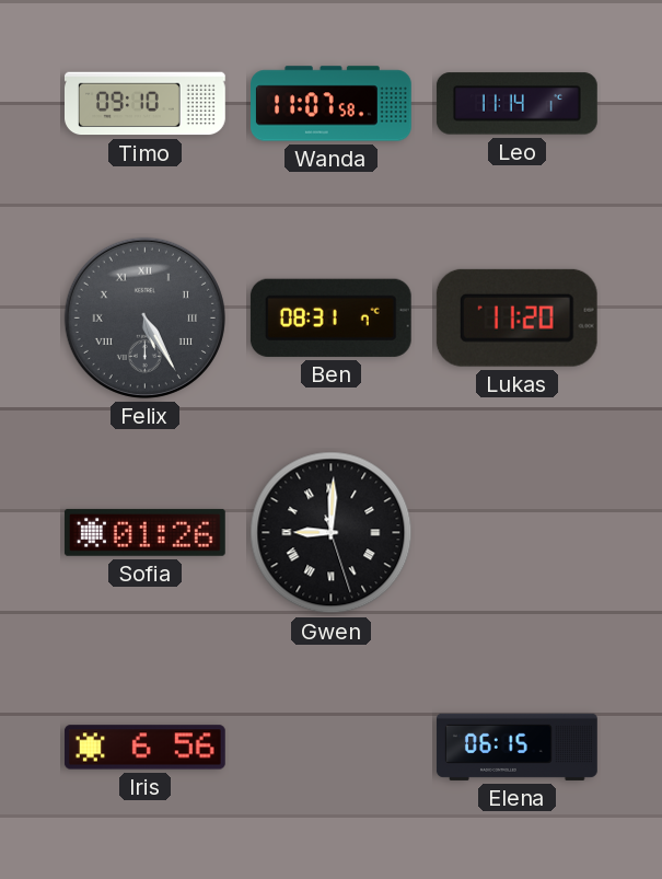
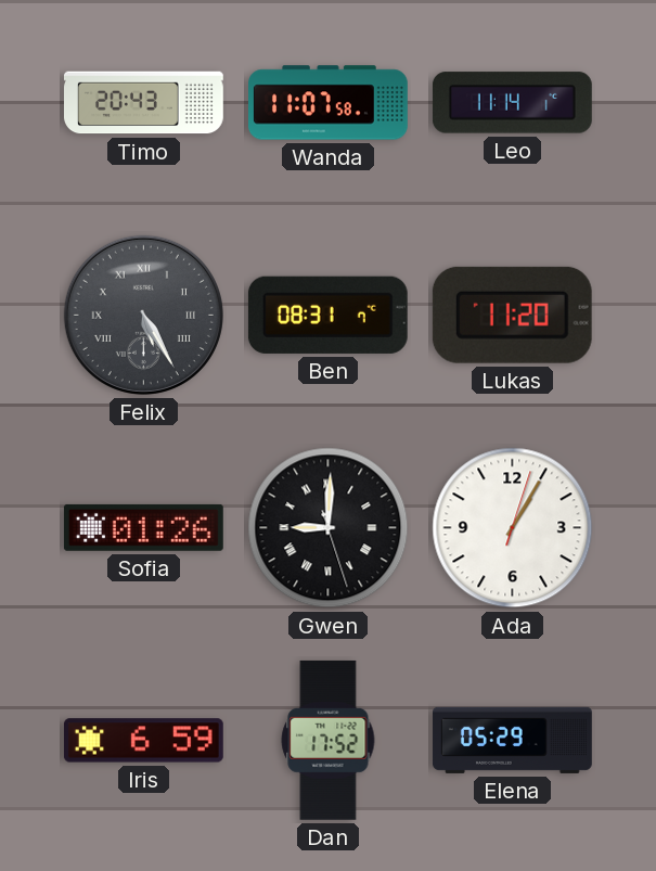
Timo: 09:10 -> 20:43
Ada: none -> 1:05
Iris: 6:56 -> 6:59
Dan: none -> 17:52
Elena: 06:15 -> 05:29
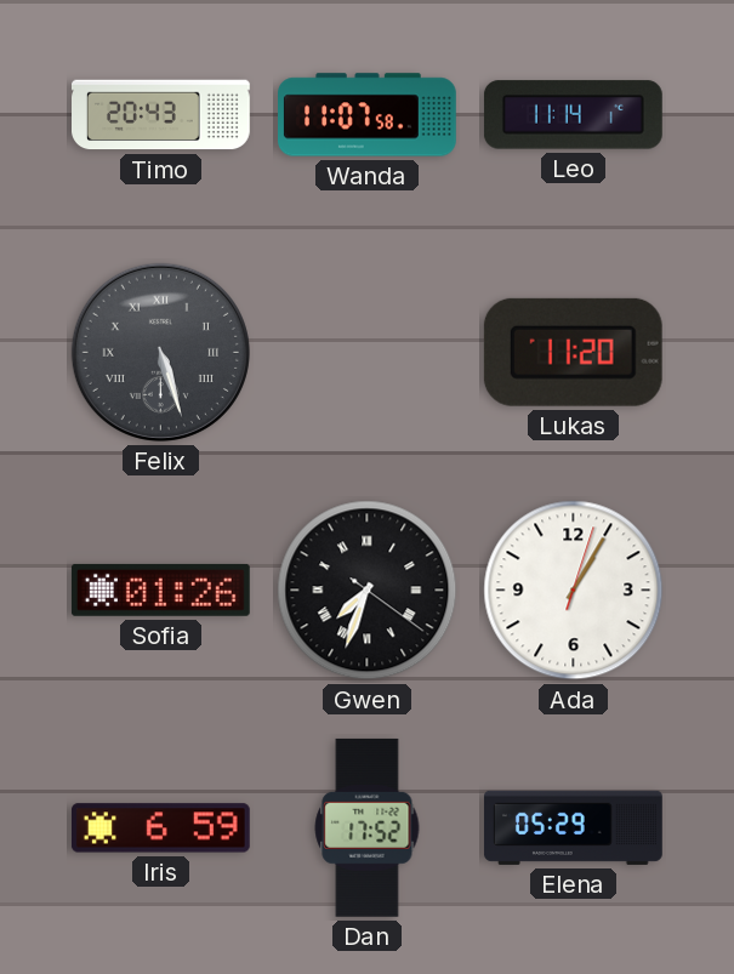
Felix: 5:25 -> 5:27
Ben: 08:31 -> none
Gwen: 9:00 -> 7:33
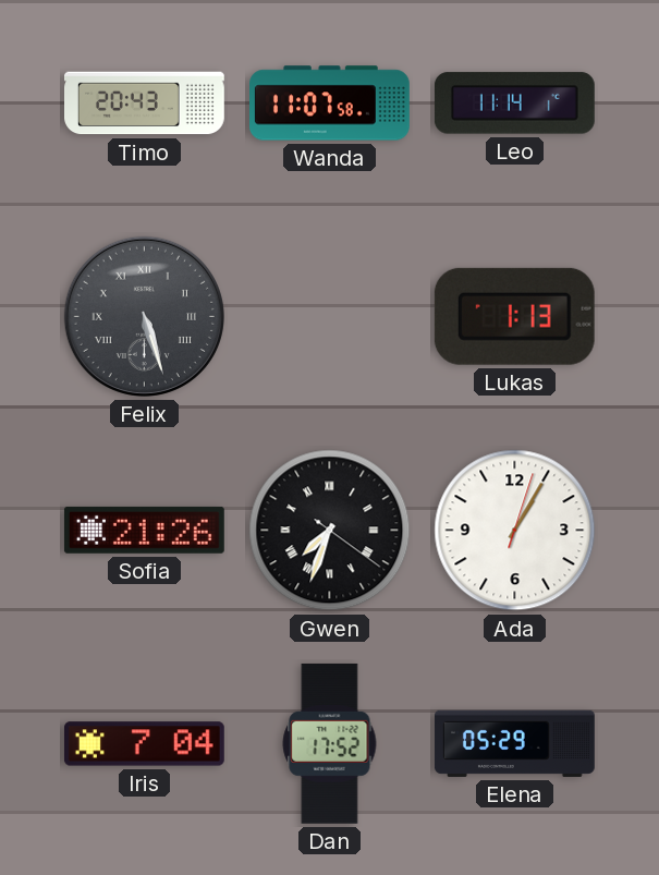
Lukas: 11:20 -> 1:13
Sofia: 01:26 -> 21:26
Iris: 6:59 -> 7:04
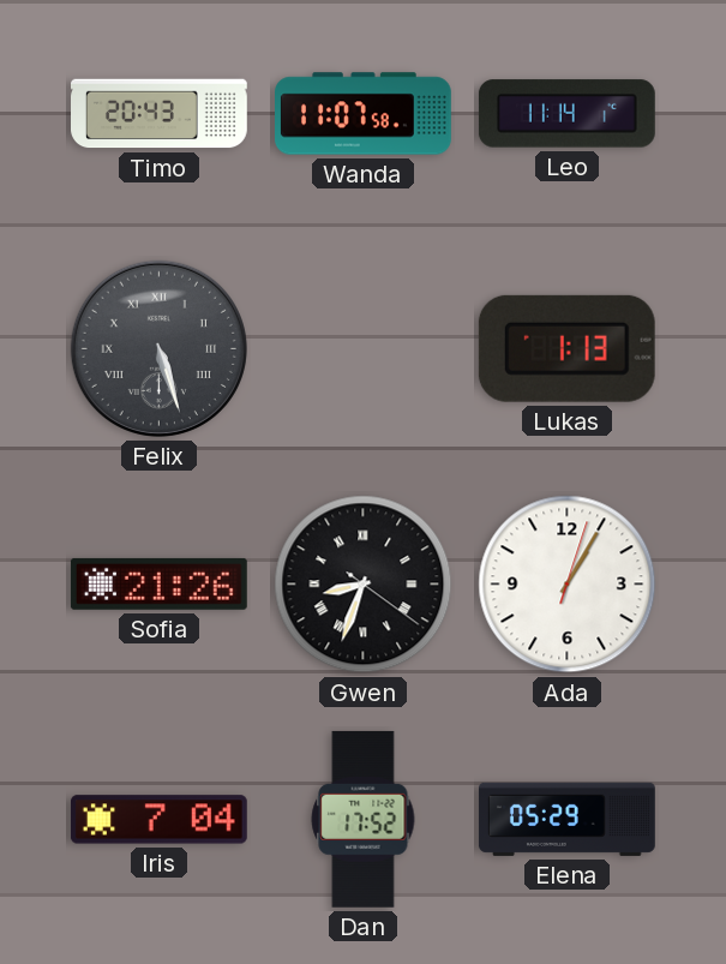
Gwen: 7:33 -> 8:33
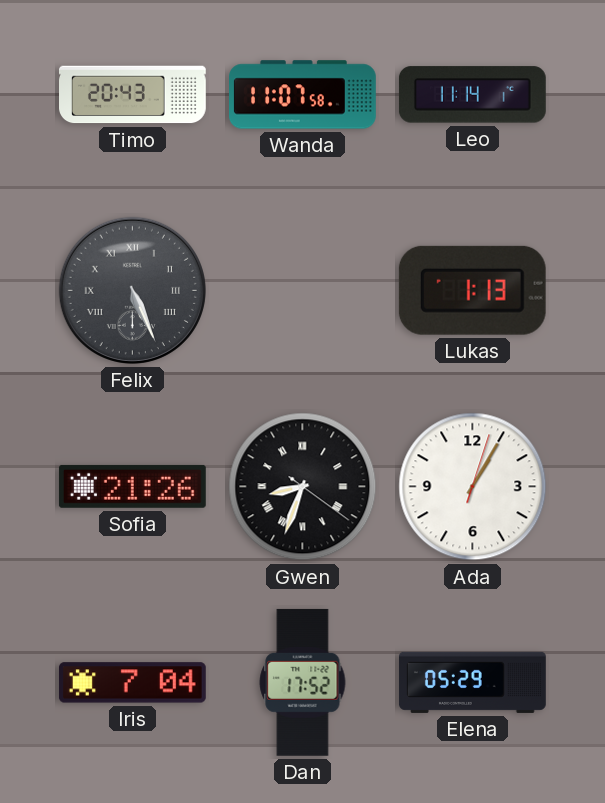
Felix: 5:27 -> 5:26
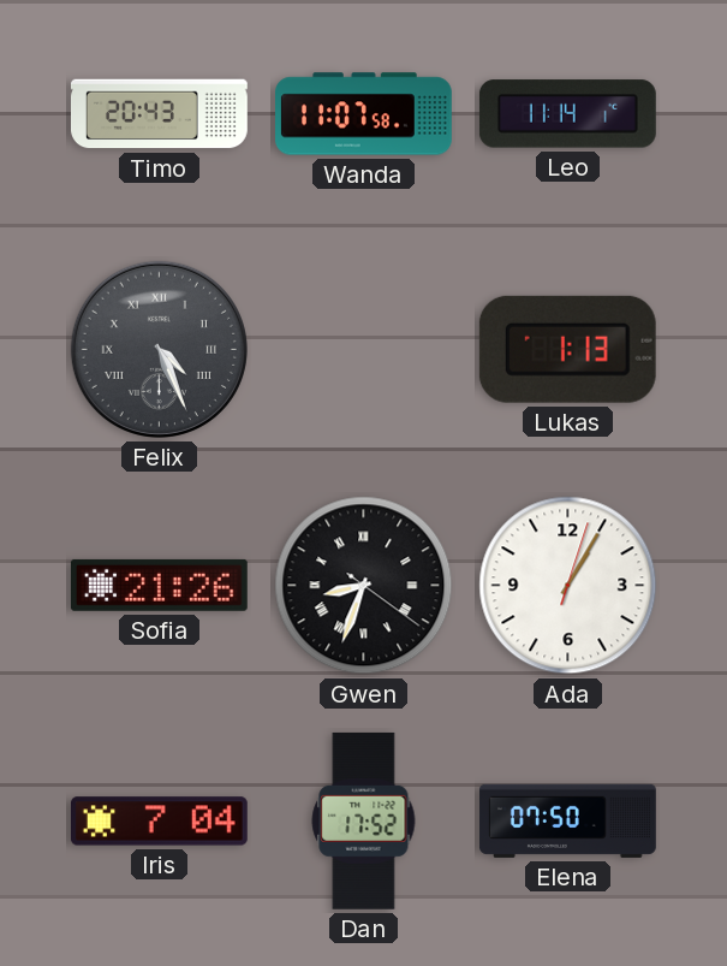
Felix: 5:26 -> 4:26
Elena: 05:29 -> 07:50
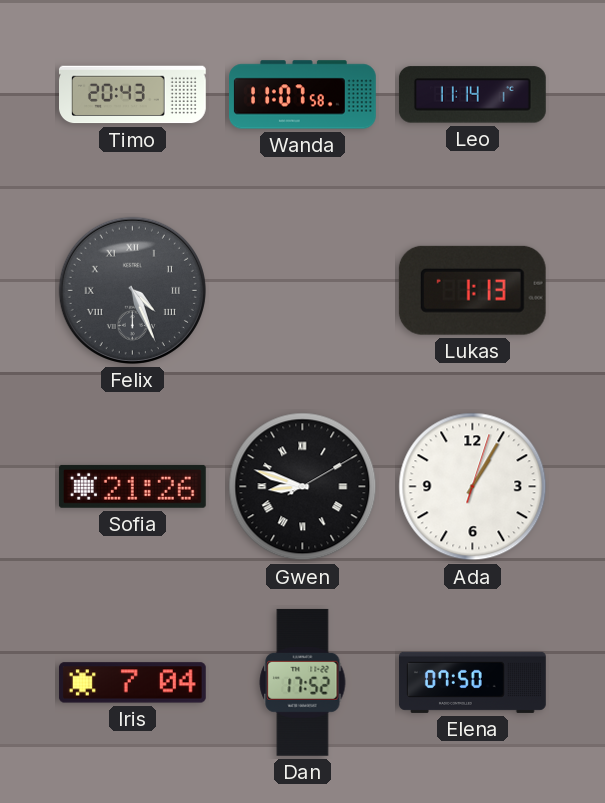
Gwen: 8:33 -> 8:48
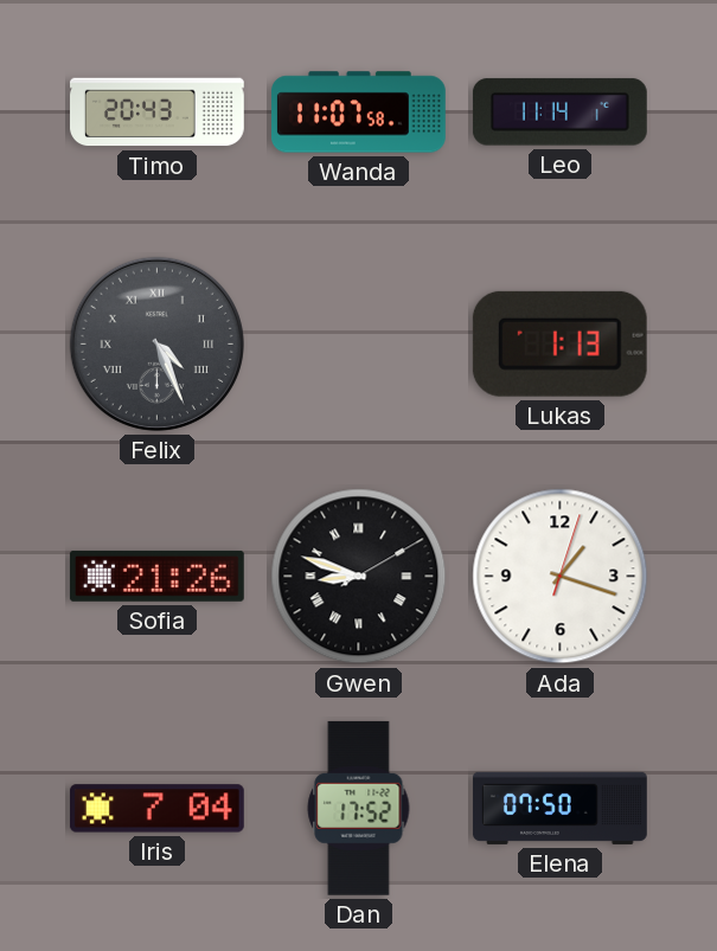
Ada: 1:05 -> 1:18
